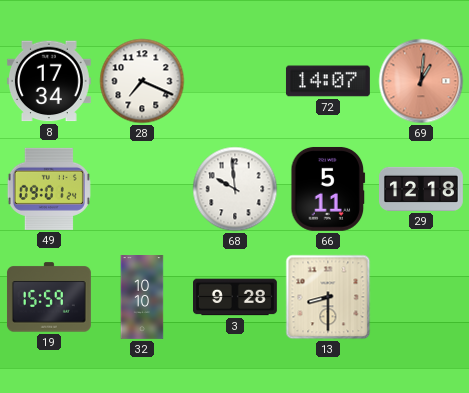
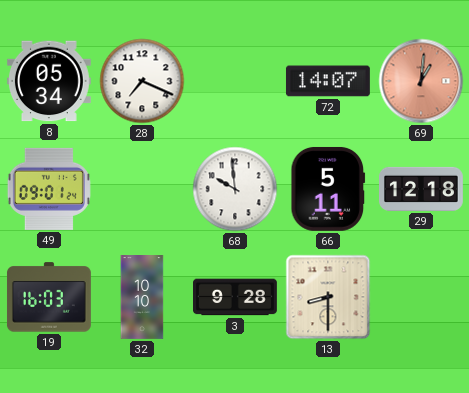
8: 17:34 -> 05:34
19: 15:59 -> 16:03
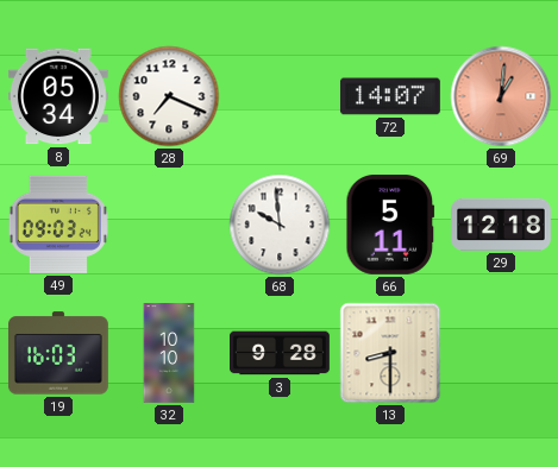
49: 09:01 -> 09:03
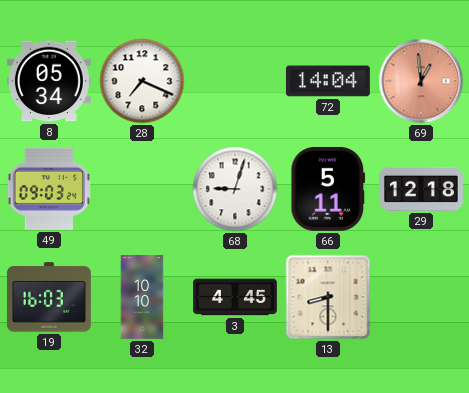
72: 14:07 -> 14:04
69: 1:01 -> 12:59
68: 9:59 -> 9:03
3: 9:28 -> 4:45
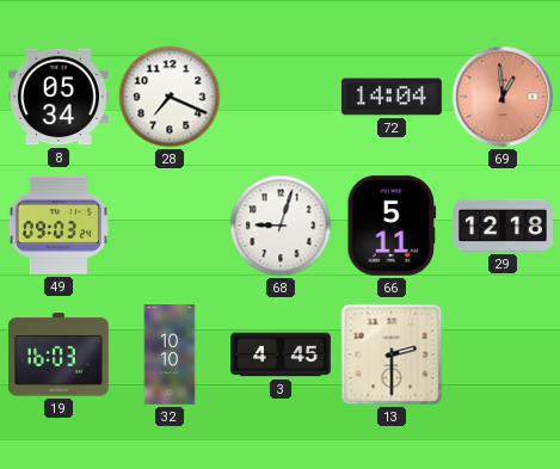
13: 8:30 -> 2:30
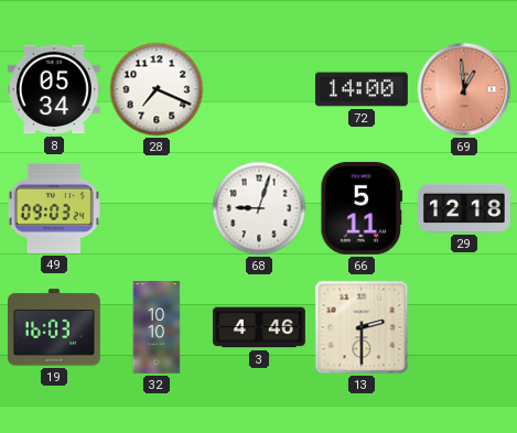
72: 14:04 -> 14:00
3: 4:45 -> 4:46
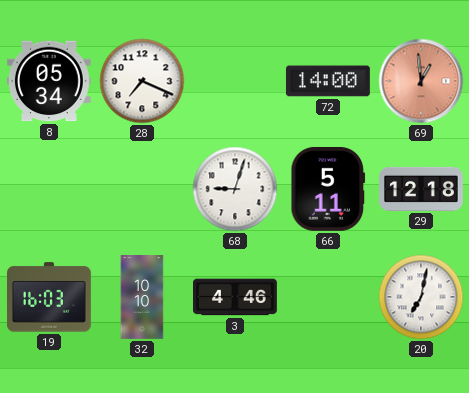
49: 09:03 -> none
13: 2:30 -> none
20: none -> 7:02
